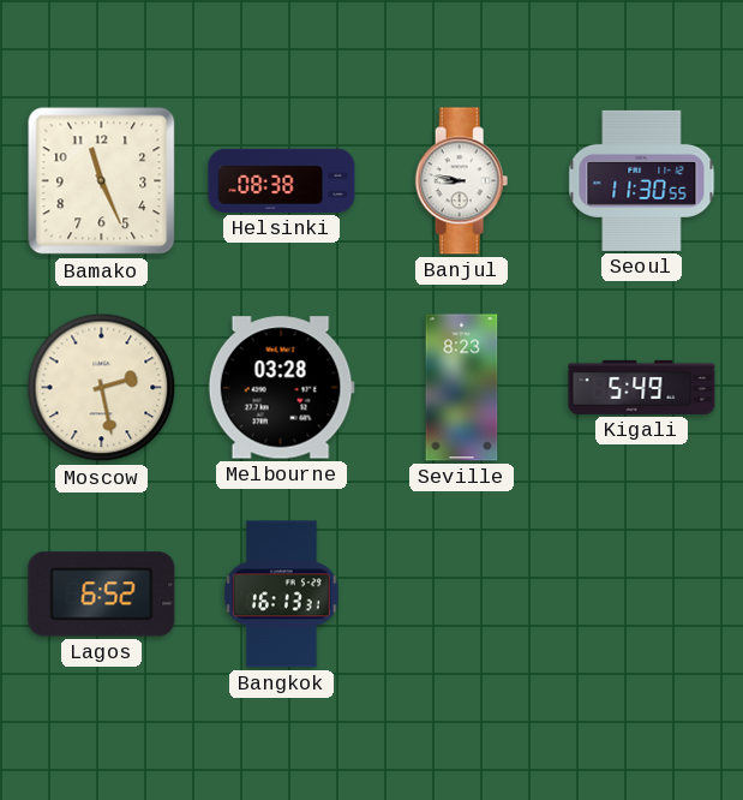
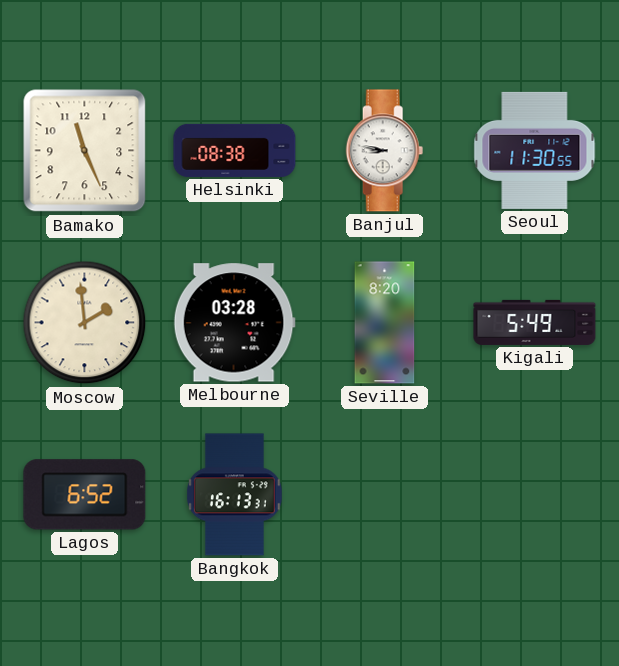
Moscow: 2:28 -> 1:59
Seville: 8:23 -> 8:20
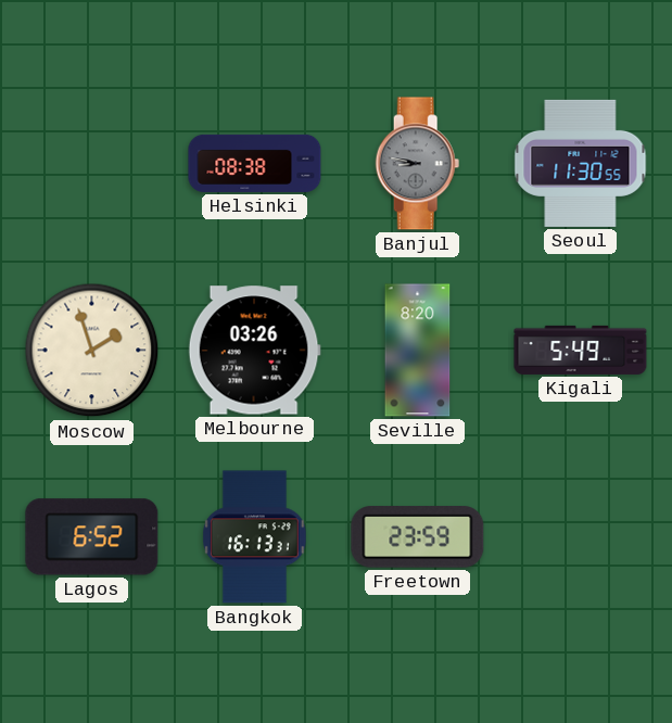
Bamako: 11:26 -> none
Banjul dial: white -> grey
Moscow: 1:59 -> 1:57
Melbourne: 03:28 -> 03:26
Freetown: none -> 23:59
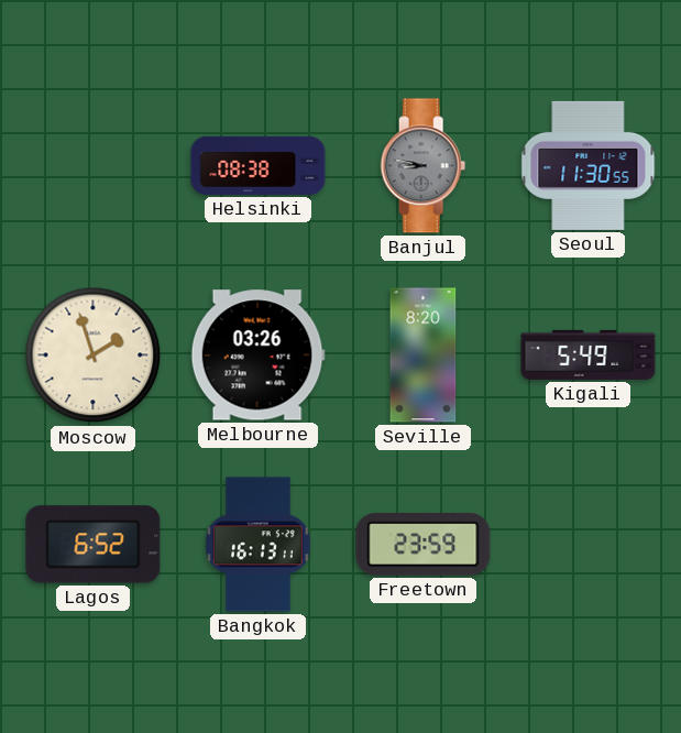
Bangkok: 16:13:31 -> 16:13:11
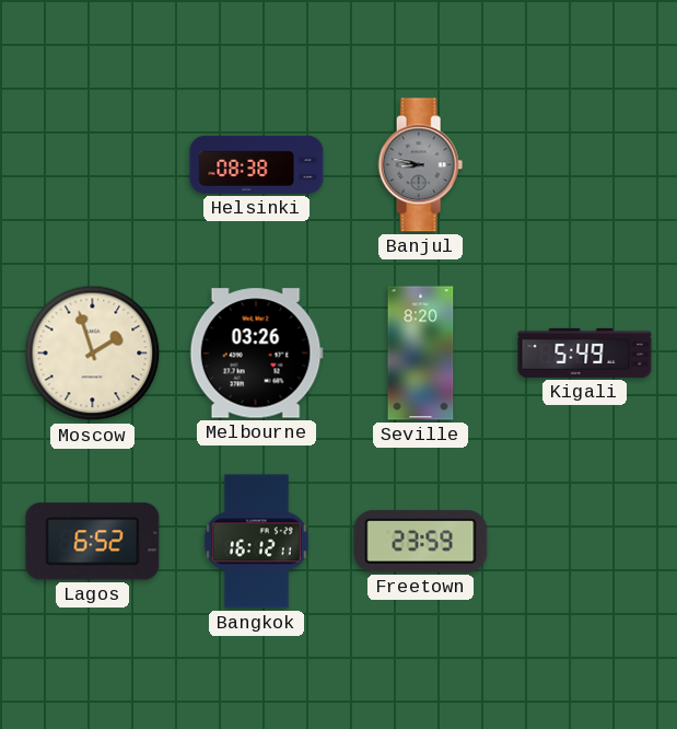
Seoul: 11:30 -> none
Bangkok: 16:13 -> 16:12
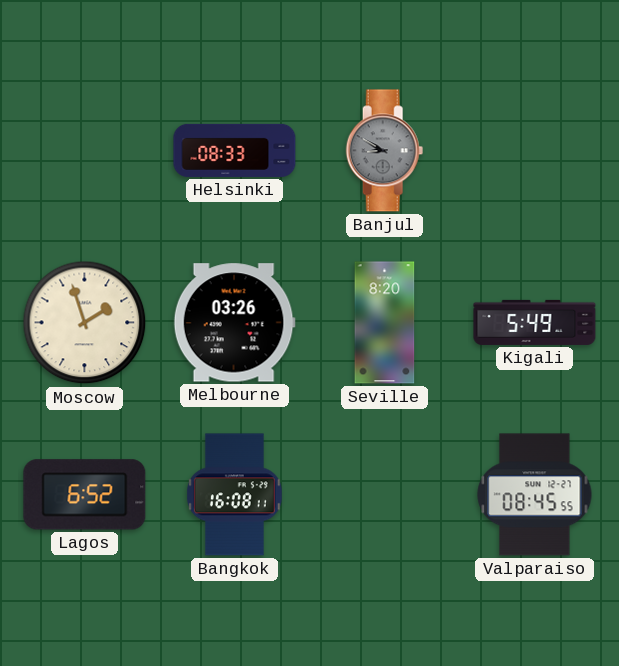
Helsinki: 08:38 -> 08:33
Banjul: 8:47 -> 8:50
Bangkok: 16:12 -> 16:08
Freetown: 23:59 -> none
Valparaiso: none -> 08:45
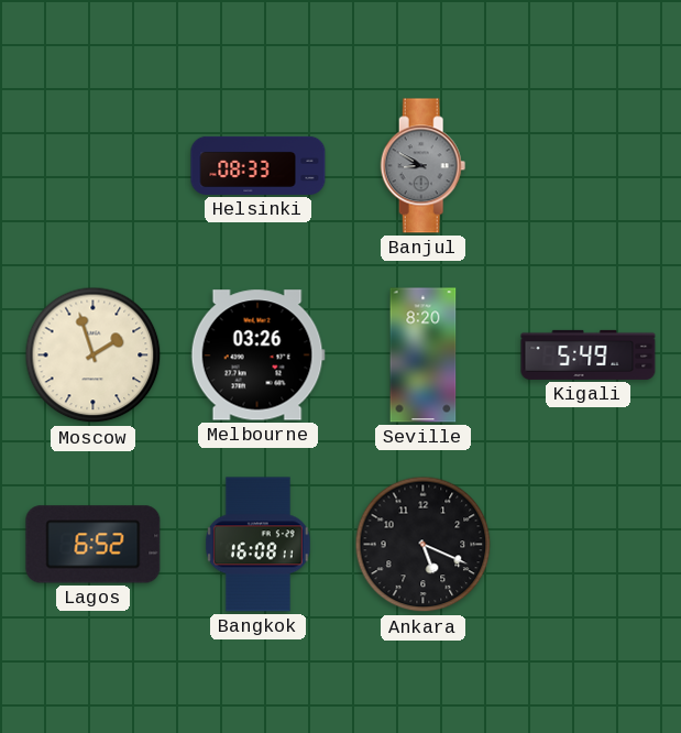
Ankara: none -> 5:19
Valparaiso: 08:45 -> none
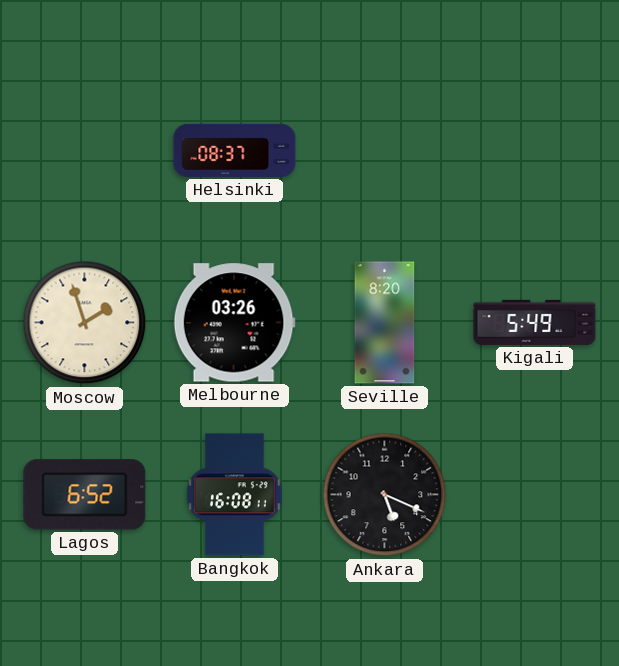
Helsinki: 08:33 -> 08:37
Banjul: 8:50 -> none
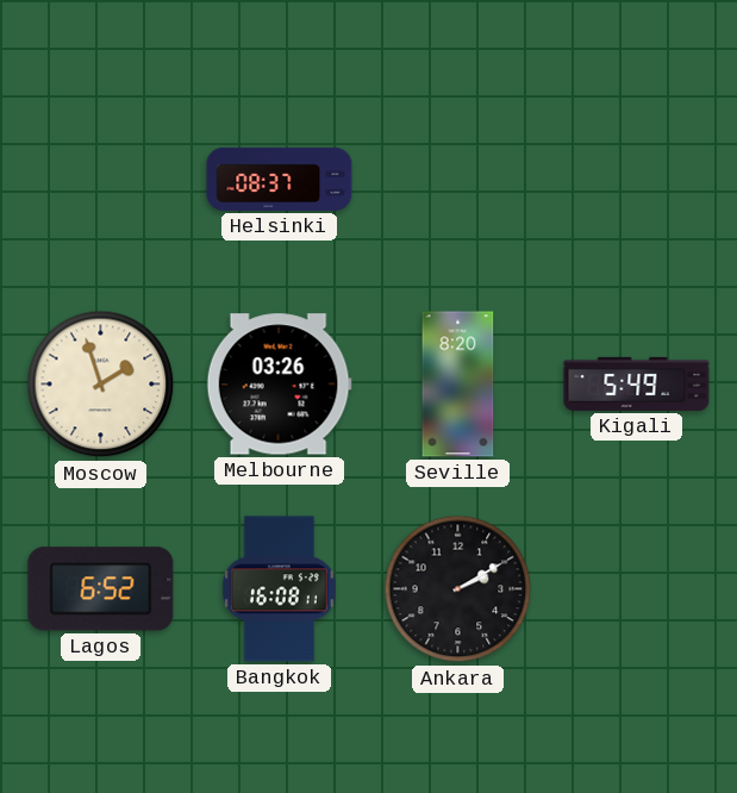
Ankara: 5:19 -> 2:10
